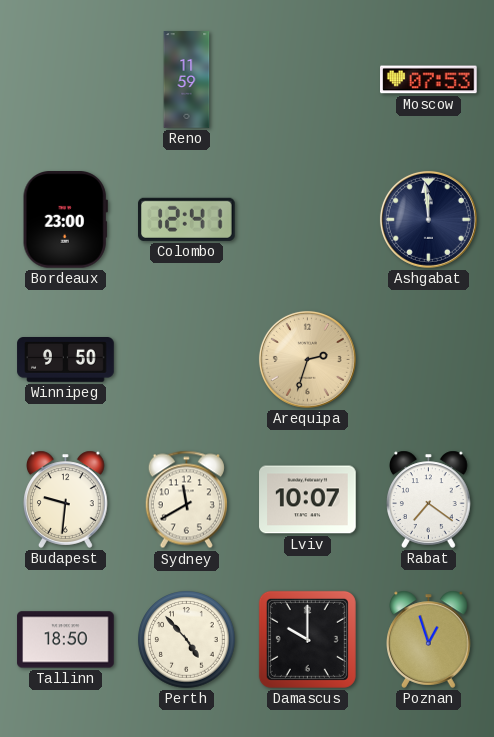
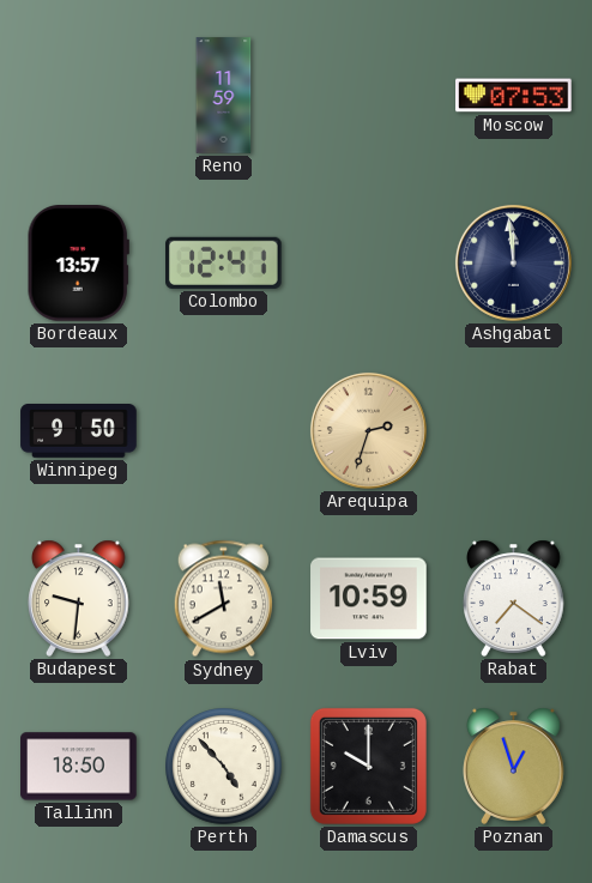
Bordeaux: 23:00 -> 13:57
Lviv: 10:07 -> 10:59
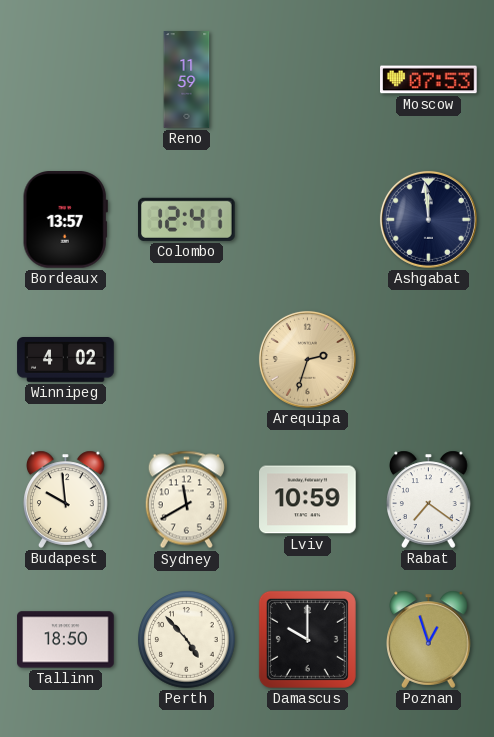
Winnipeg: 9:50 -> 4:02
Budapest: 9:31 -> 9:59
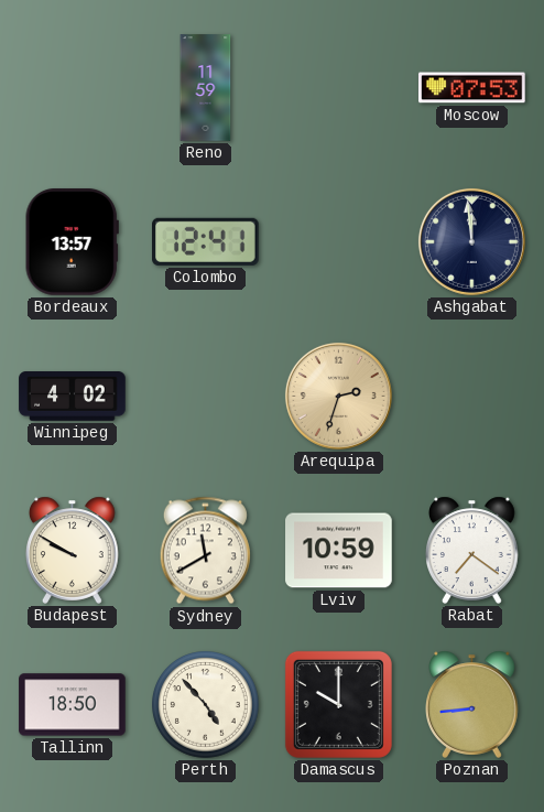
Budapest: 9:59 -> 9:50
Poznan: 12:57 -> 8:44
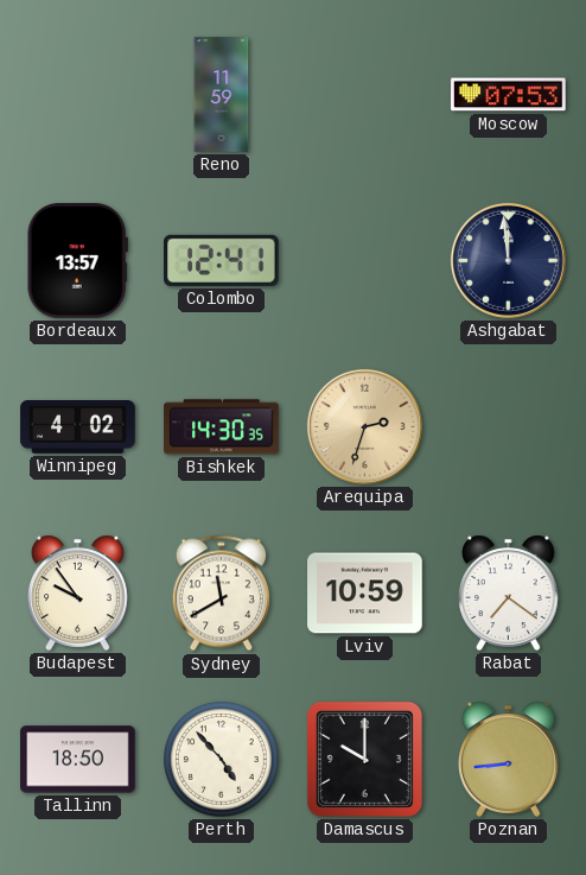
Bishkek: none -> 14:30
Budapest: 9:50 -> 9:54
